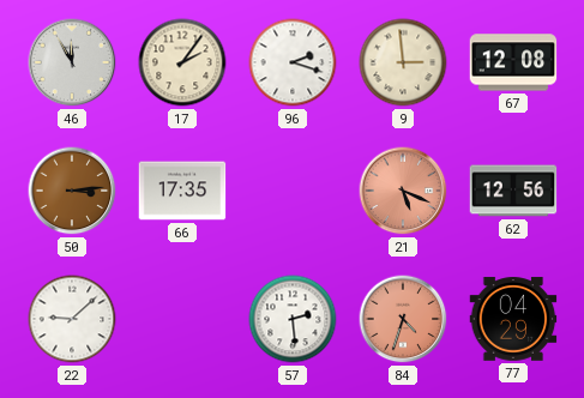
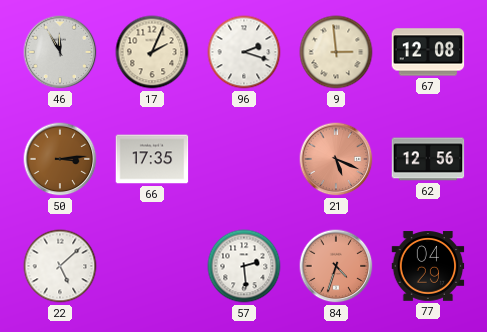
17: 2:06 -> 2:04
22: 9:08 -> 5:08
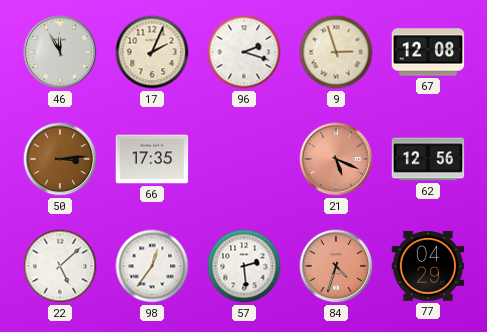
9: 2:59 -> 2:57
98: none -> 12:36
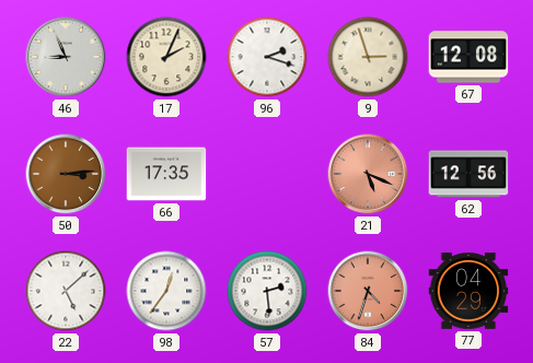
46: 11:55 -> 8:56
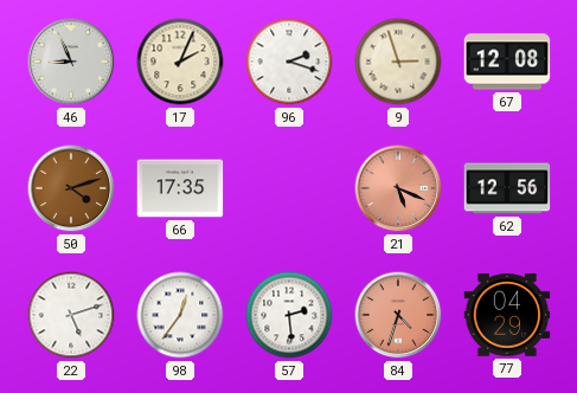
50: 3:14 -> 4:12
22: 5:08 -> 5:12
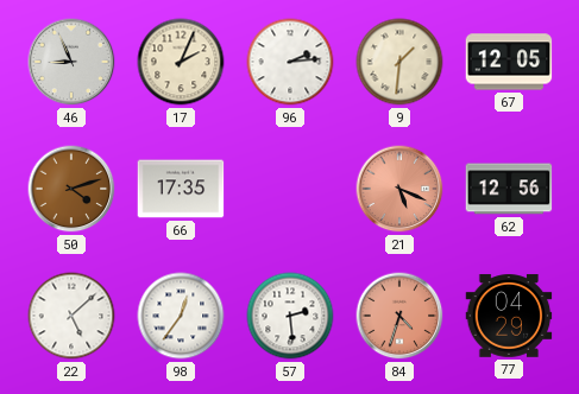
96: 2:18 -> 2:14
9: 2:57 -> 1:31
67: 12:08 -> 12:05
22: 5:12 -> 5:08
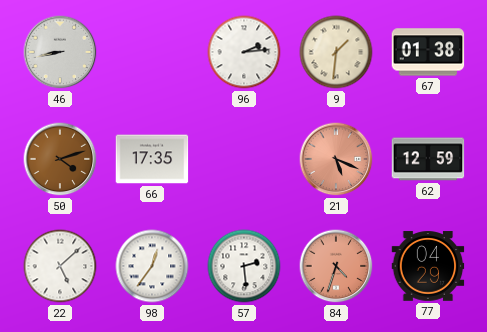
46: 8:56 -> 8:43
17: 2:04 -> none
67: 12:05 -> 01:38
62: 12:56 -> 12:59
